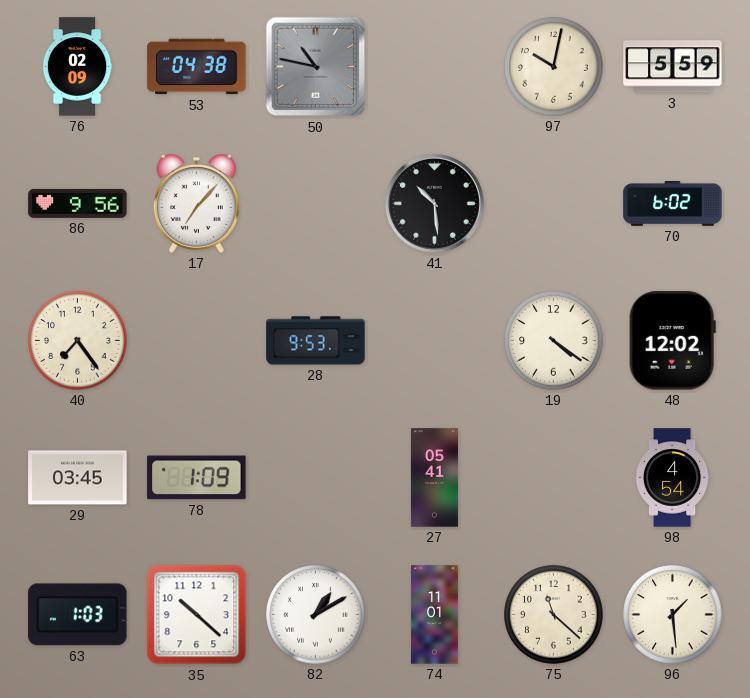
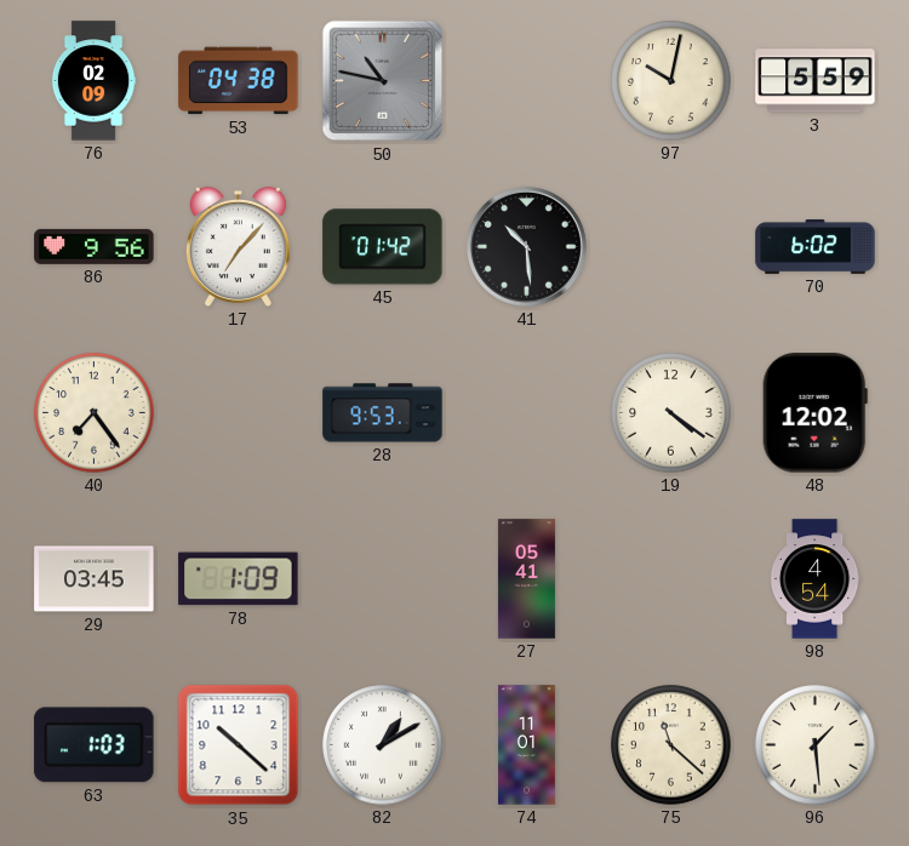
45: none -> 01:42
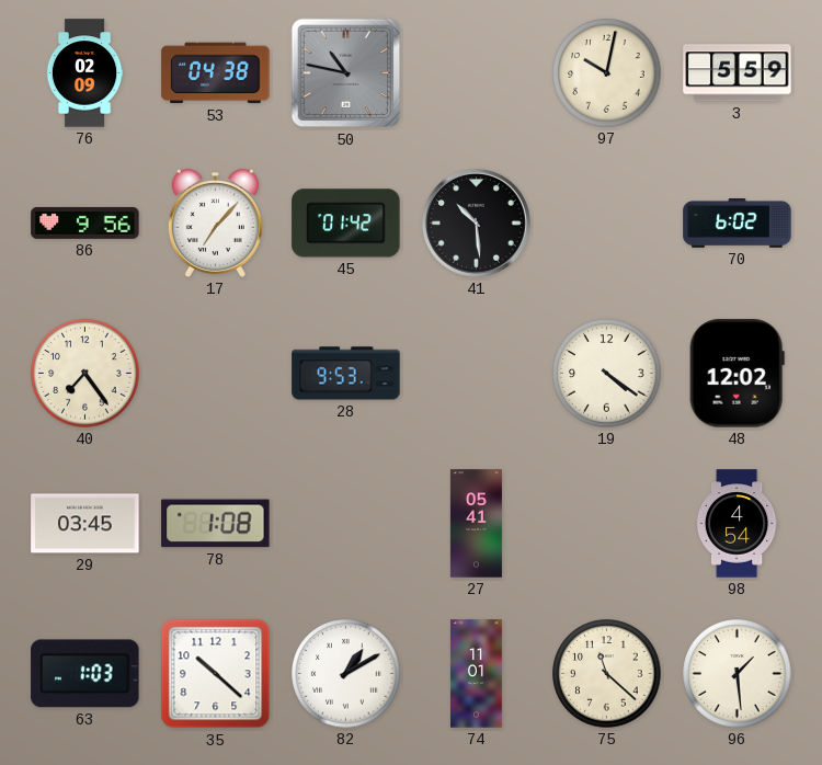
78: 1:09 -> 1:08
